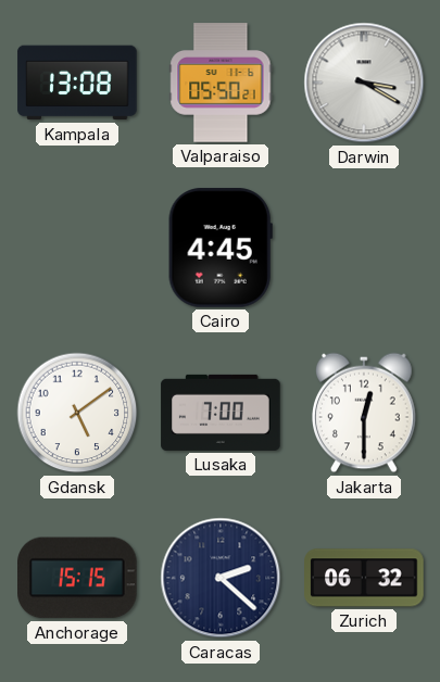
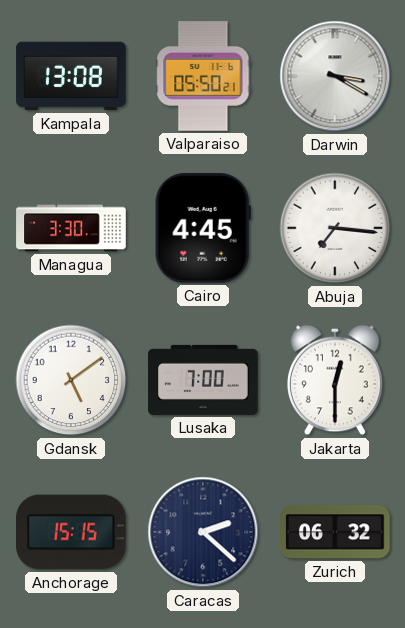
Managua: none -> 3:30
Abuja: none -> 7:16
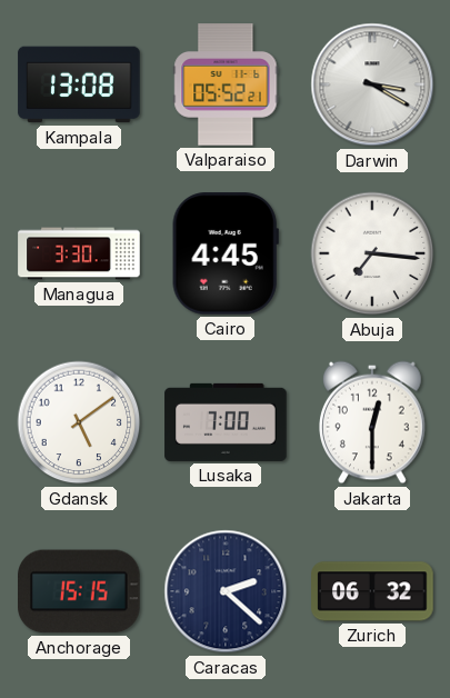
Valparaiso: 05:50 -> 05:52
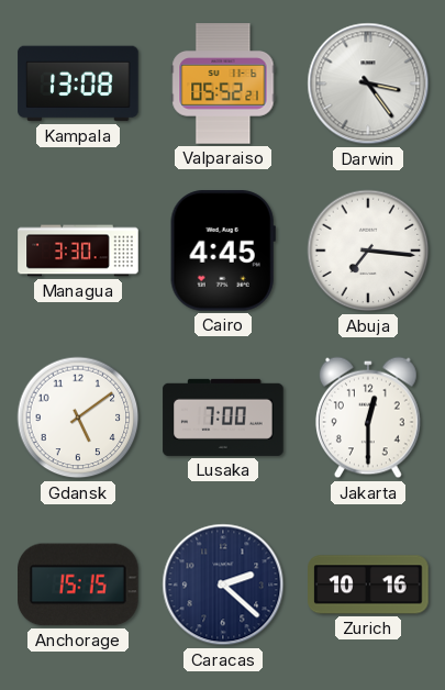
Darwin: 3:20 -> 3:24
Zurich: 06:32 -> 10:16
